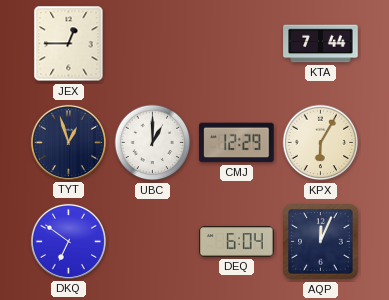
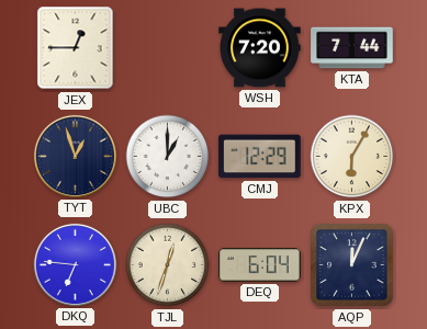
WSH: none -> 7:20
DKQ: 6:51 -> 6:46
TJL: none -> 12:33
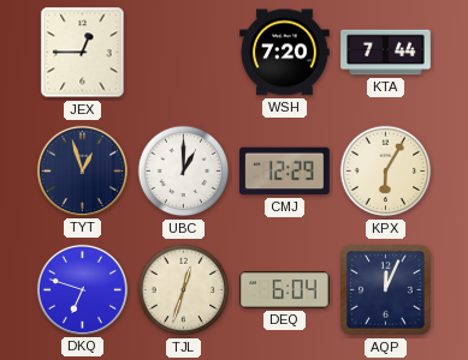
DKQ: 6:46 -> 6:48
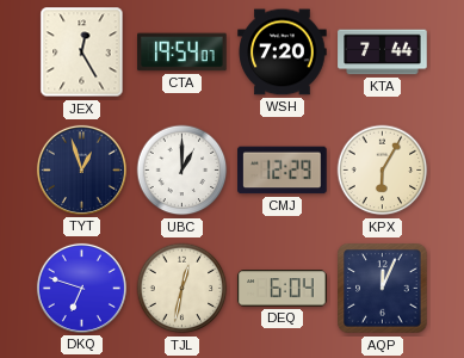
JEX: 12:45 -> 12:25
CTA: none -> 19:54
TJL: 12:33 -> 12:32
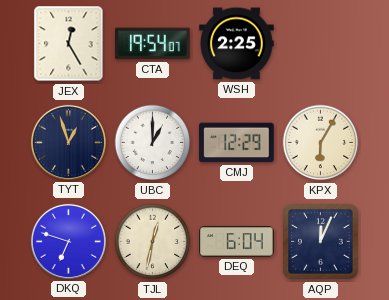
WSH: 7:20 -> 2:25
KTA: 7:44 -> none
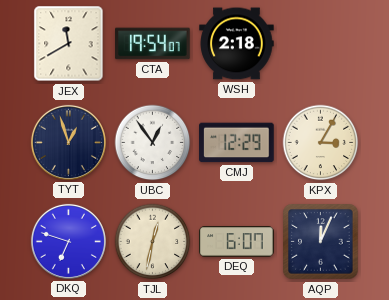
JEX: 12:25 -> 11:40
WSH: 2:25 -> 2:18
UBC: 1:00 -> 12:54
KPX: 6:05 -> 3:05
DEQ: 6:04 -> 6:07
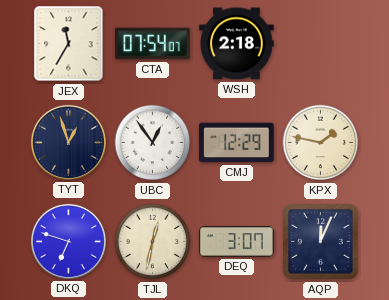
JEX: 11:40 -> 11:35
CTA: 19:54 -> 07:54
KPX: 3:05 -> 1:47
DEQ: 6:07 -> 3:07
